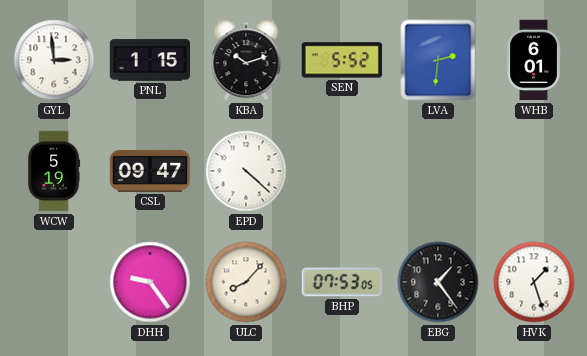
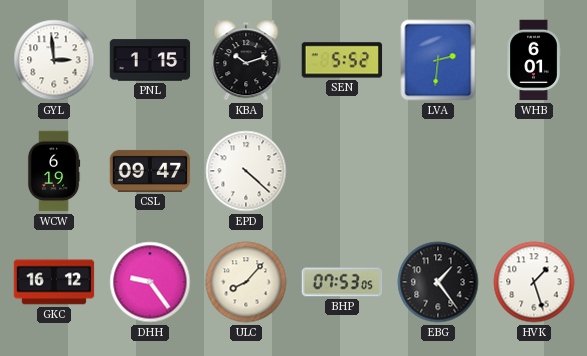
WCW: 5:19 -> 6:19
GKC: none -> 16:12
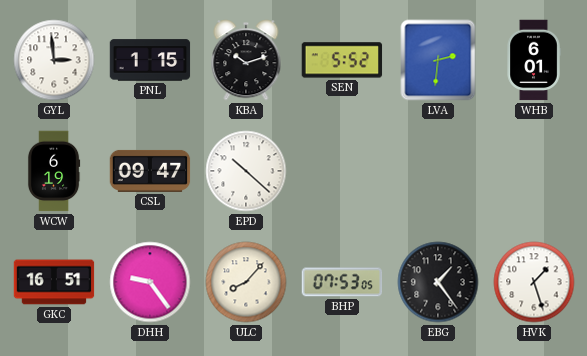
EPD: 4:22 -> 10:22
GKC: 16:12 -> 16:51
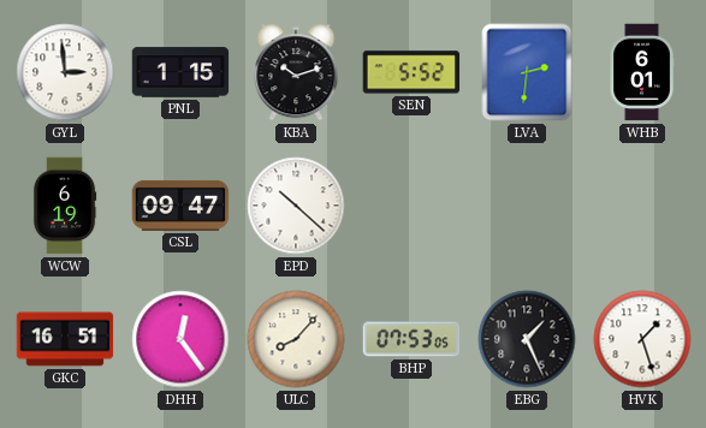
DHH: 9:24 -> 12:24
EBG: 1:24 -> 1:26
